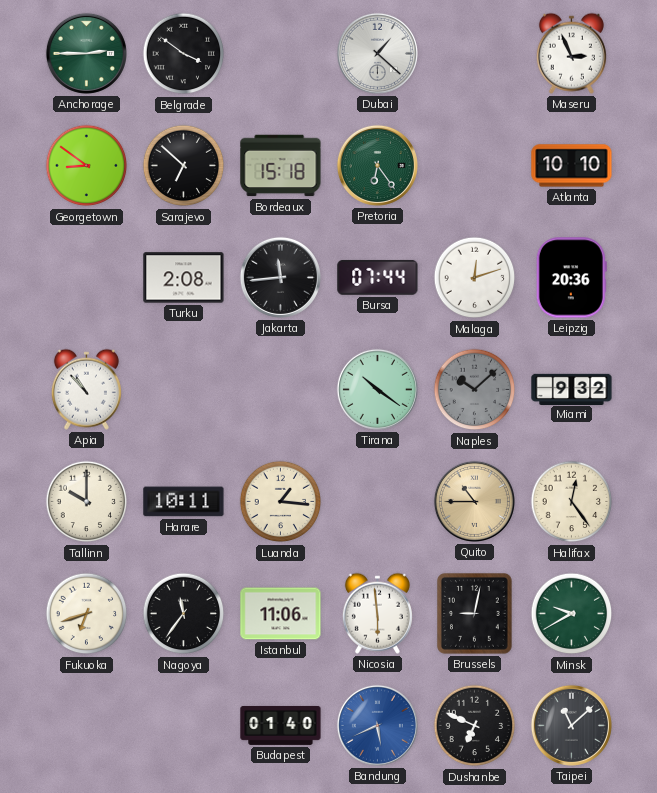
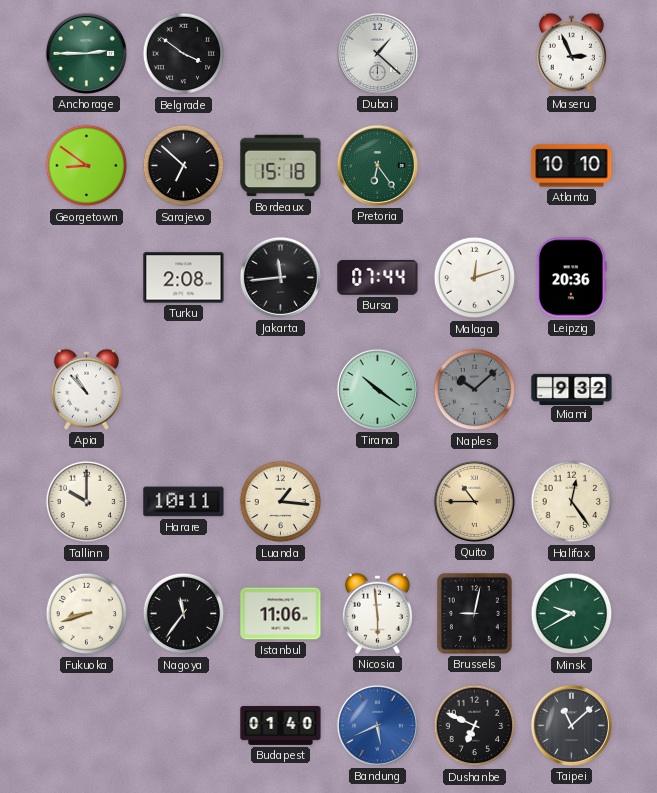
Fukuoka: 6:42 -> 8:42
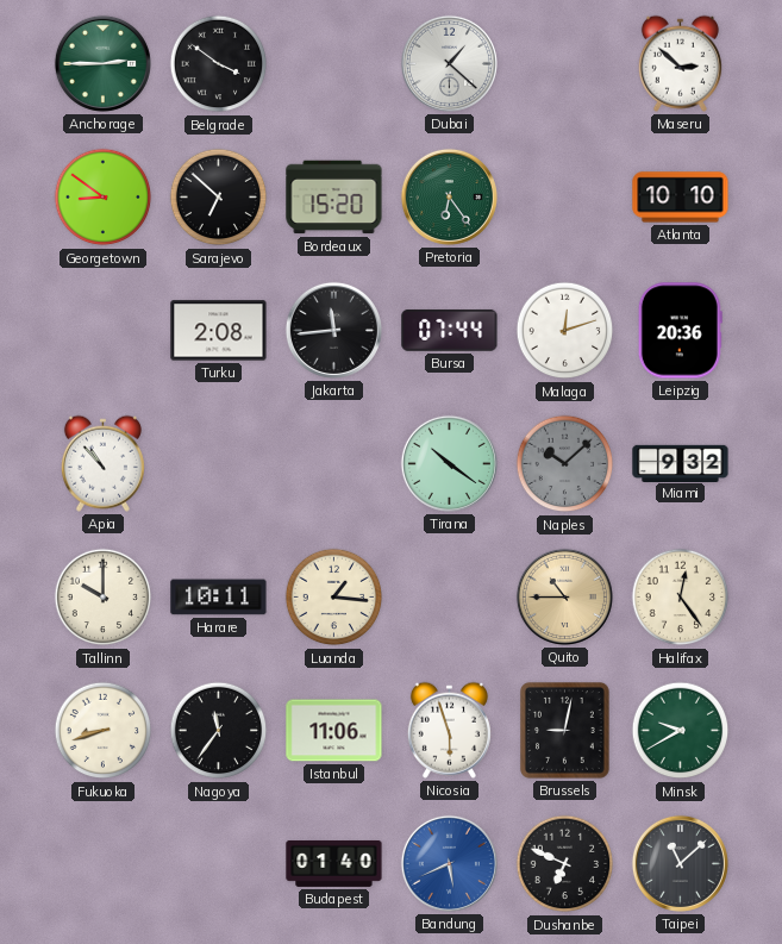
Maseru: 2:56 -> 2:52
Bordeaux: 15:18 -> 15:20
Nicosia: 5:59 -> 5:57
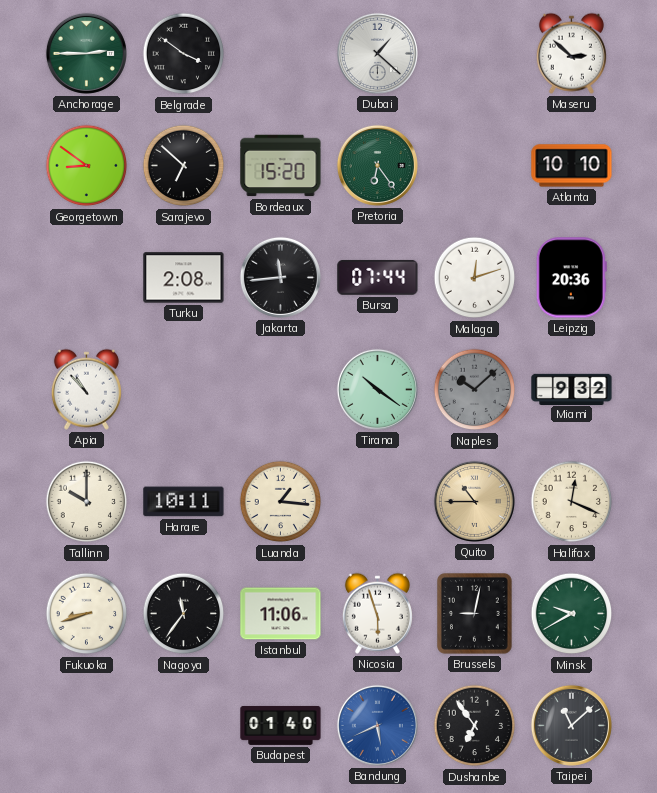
Halifax: 12:24 -> 12:19
Dushanbe: 6:49 -> 6:54
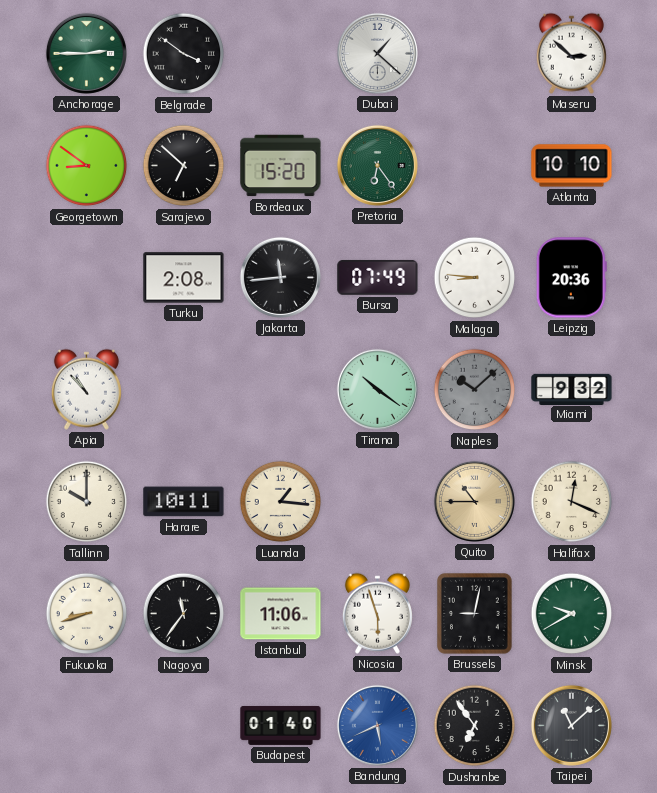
Bursa: 07:44 -> 07:49
Malaga: 12:12 -> 8:46
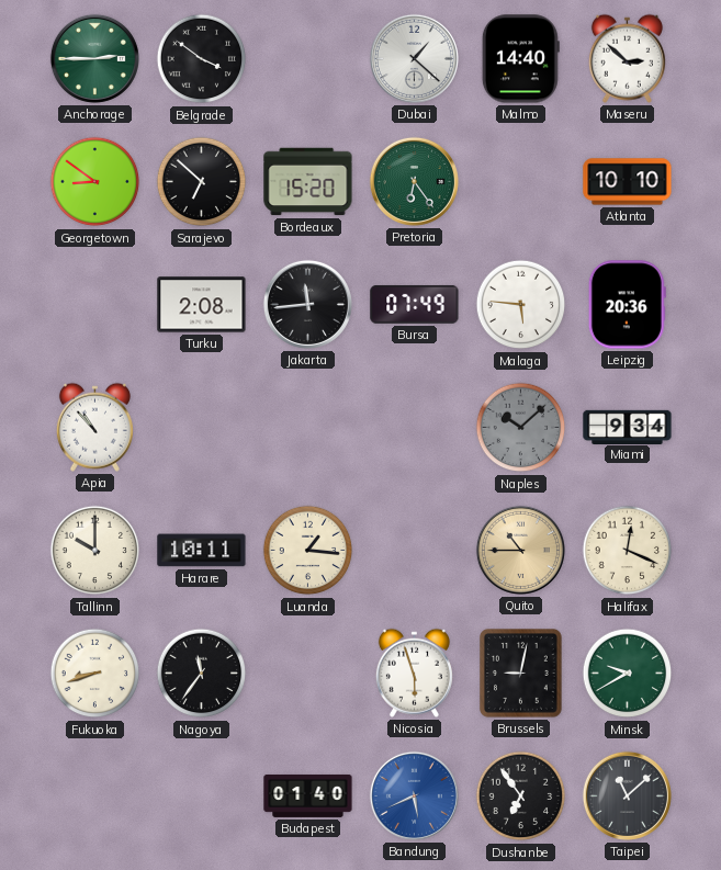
Malmo: none -> 14:40
Malaga: 8:46 -> 5:46
Tirana: 10:21 -> none
Miami: 9:32 -> 9:34
Istanbul: 11:06 -> none
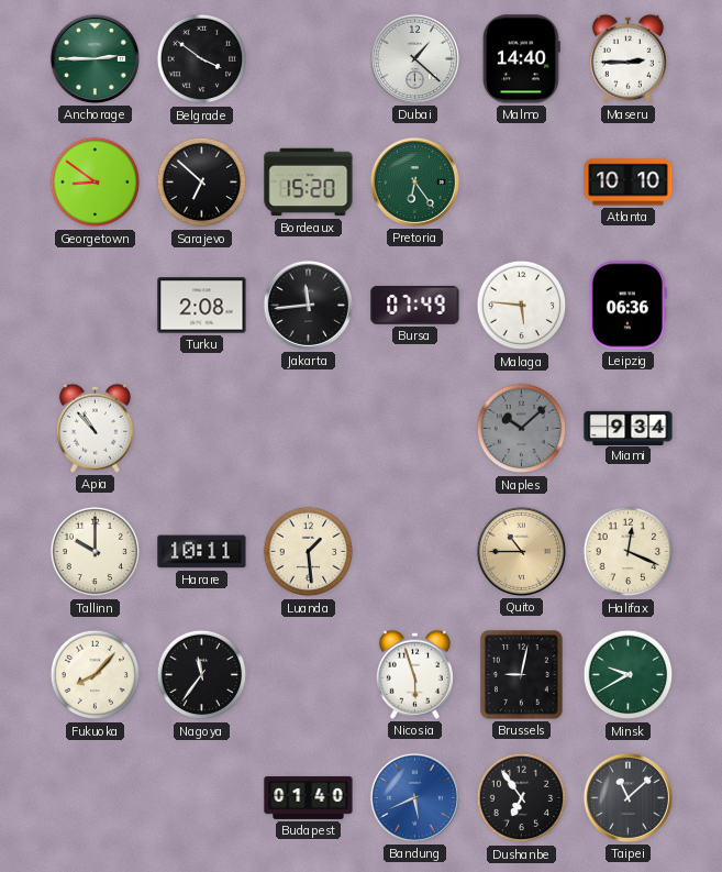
Maseru: 2:52 -> 2:45
Leipzig: 20:36 -> 06:36
Luanda: 1:16 -> 1:29
Fukuoka: 8:42 -> 8:07
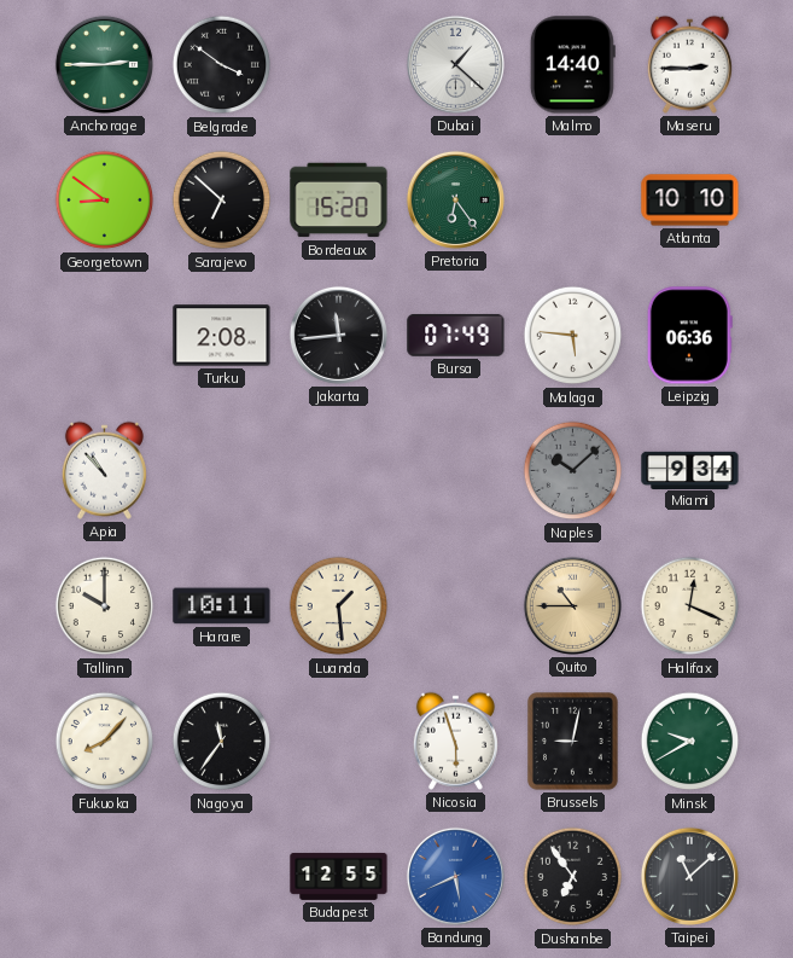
Budapest: 01:40 -> 12:55
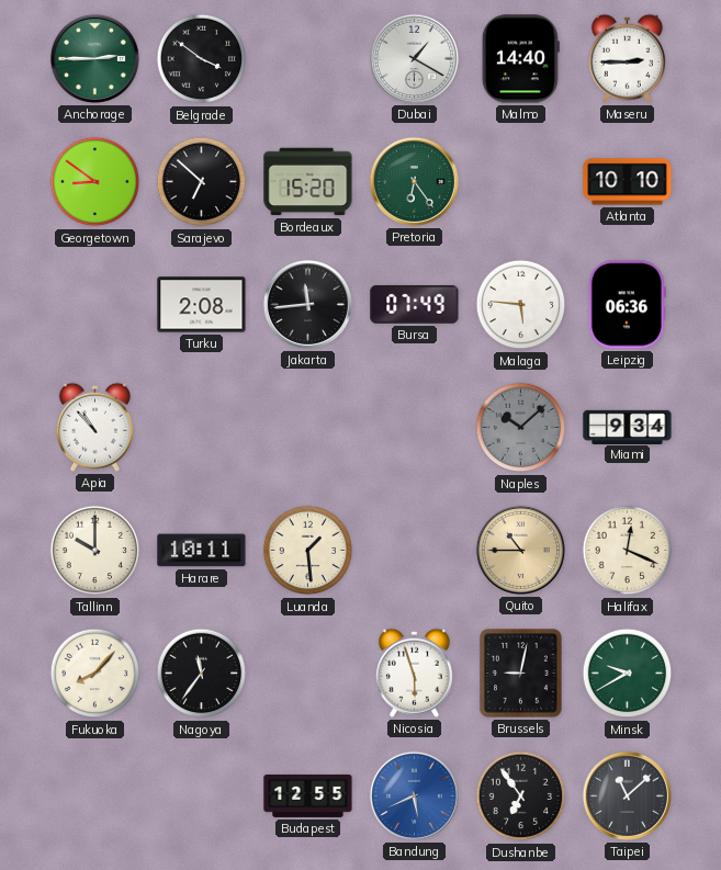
Dubai: 1:22 -> 1:20
